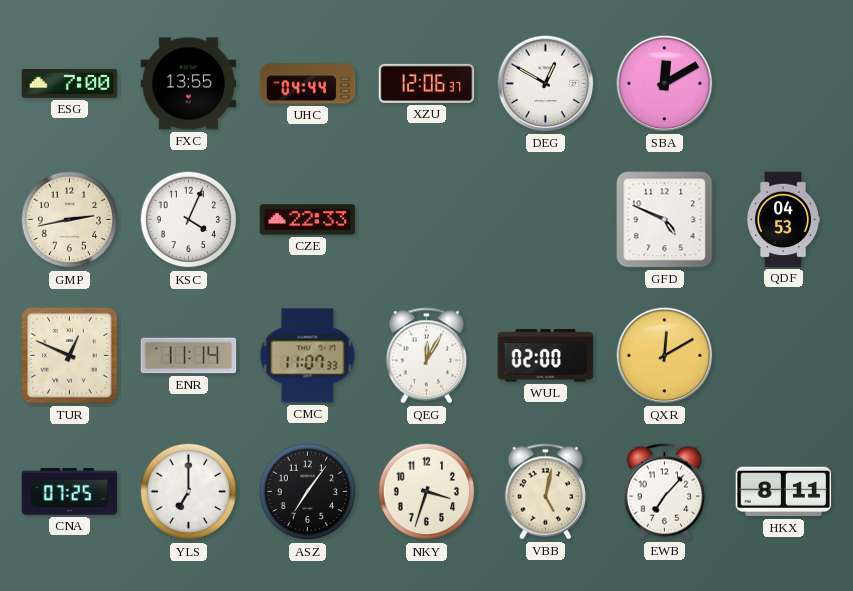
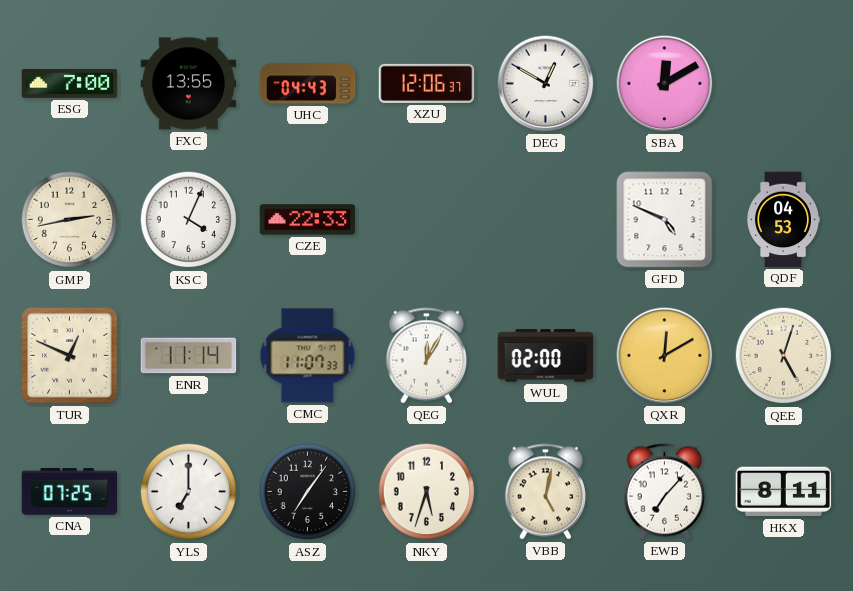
UHC: 04:44 -> 04:43
QEE: none -> 5:03
NKY: 3:33 -> 5:33
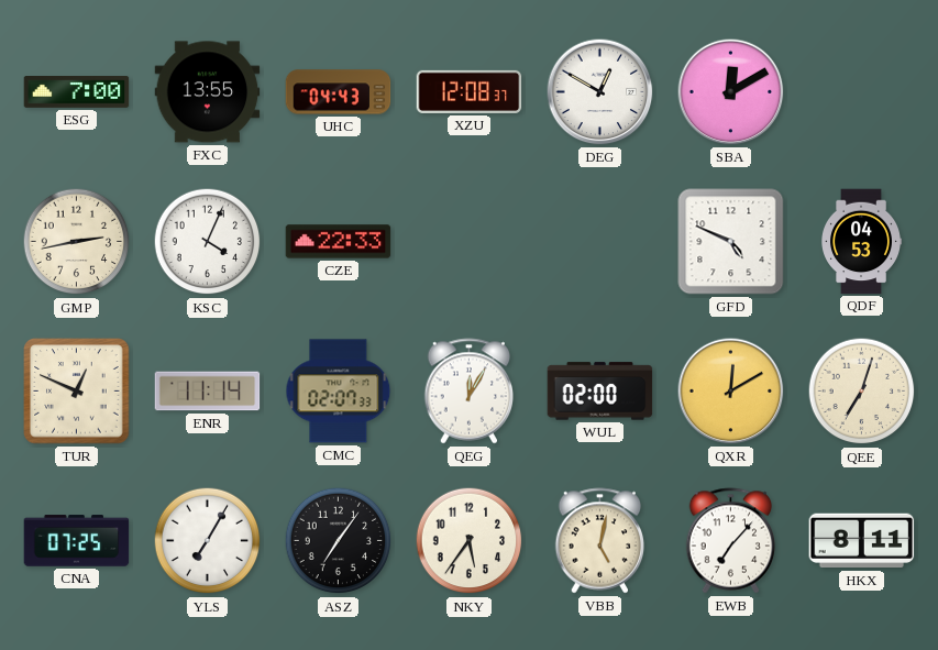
XZU: 12:06 -> 12:08
CMC: 11:07 -> 02:07
QEE: 5:03 -> 7:03
YLS: 7:00 -> 7:05
NKY: 5:33 -> 5:36
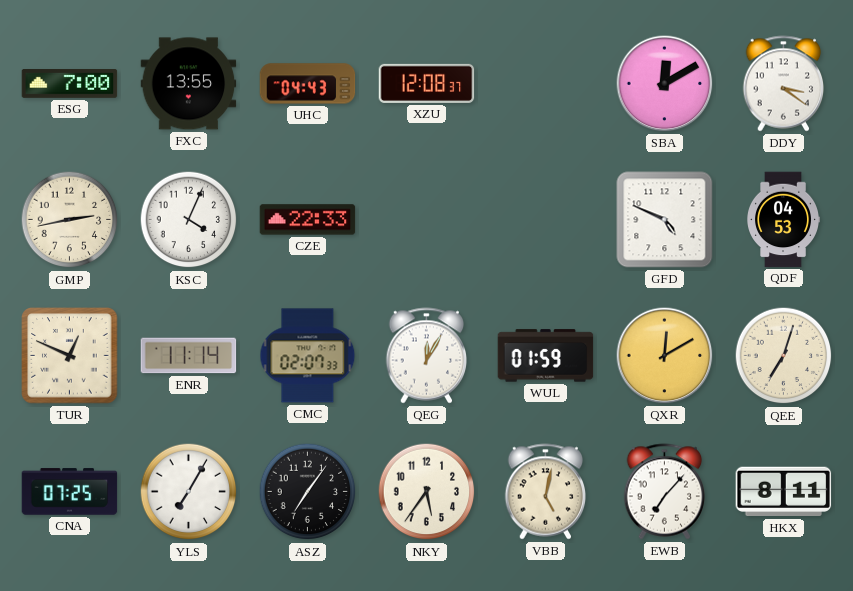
DEG: 12:50 -> none
DDY: none -> 3:21
WUL: 02:00 -> 01:59
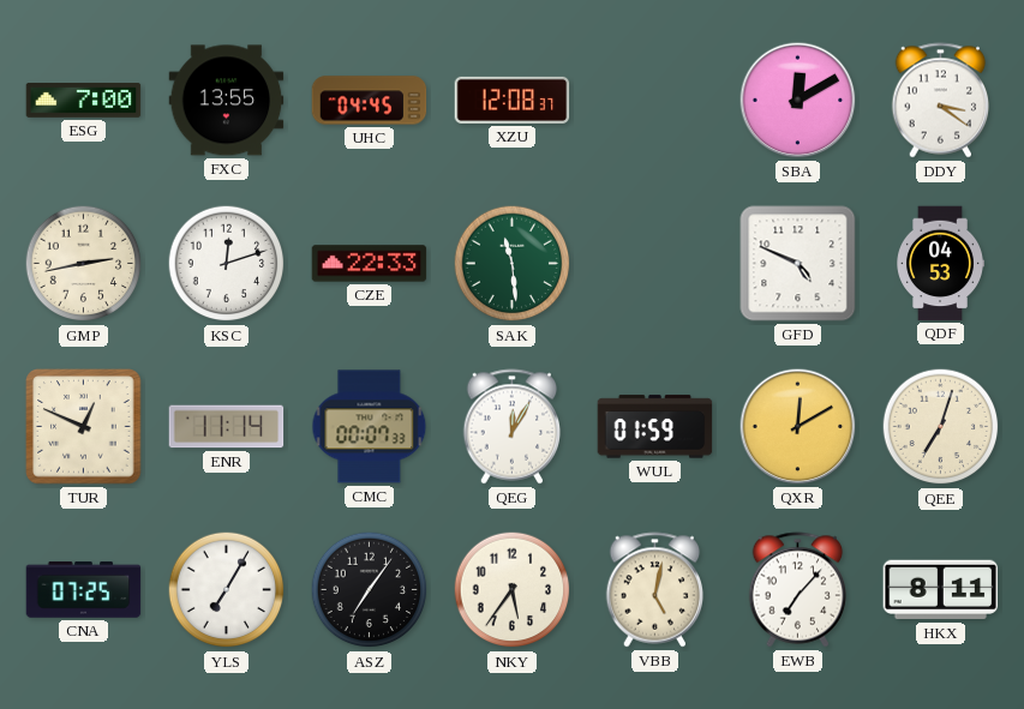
UHC: 04:43 -> 04:45
KSC: 4:04 -> 12:12
SAK: none -> 11:29
CMC: 02:07 -> 00:07
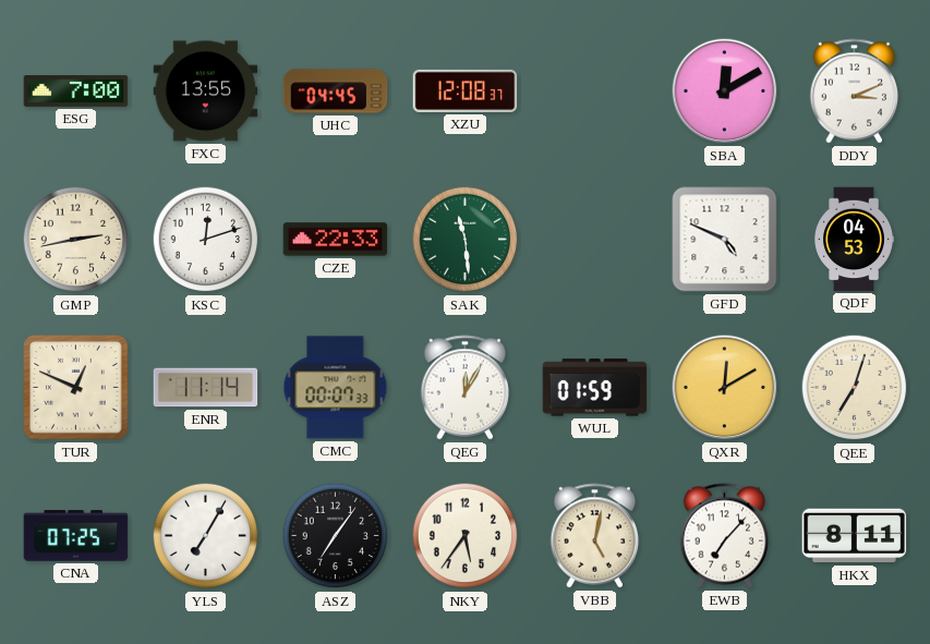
DDY: 3:21 -> 3:11
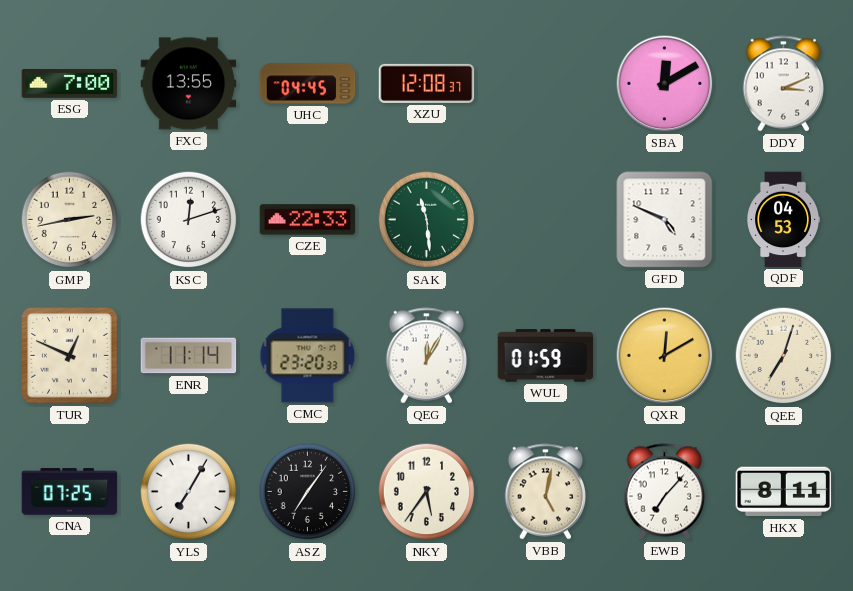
CMC: 00:07 -> 23:20
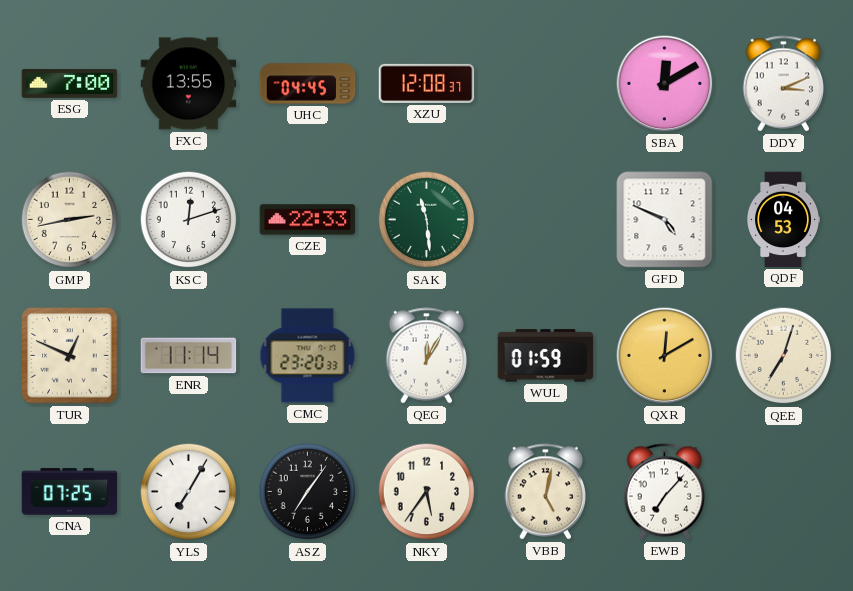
HKX: 8:11 -> none
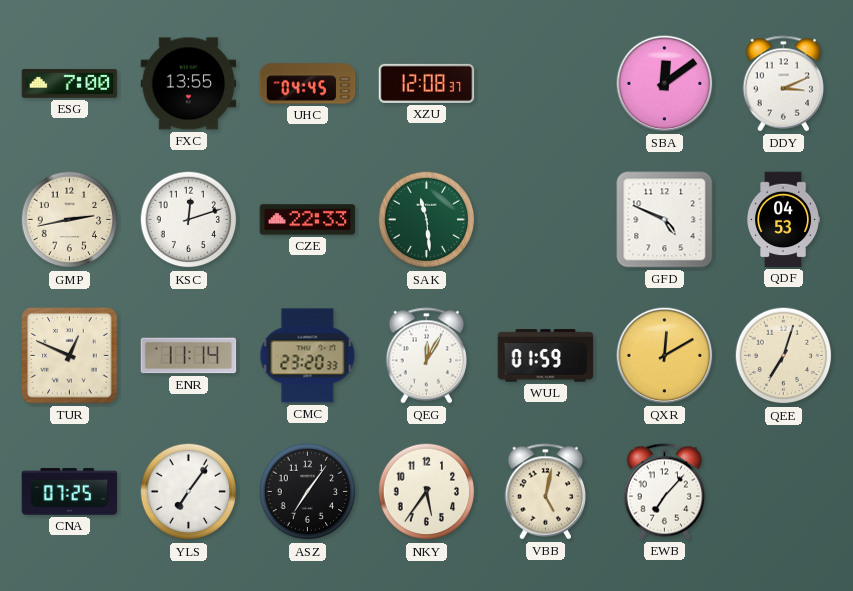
SBA: 12:10 -> 12:09
YLS: 7:05 -> 7:06
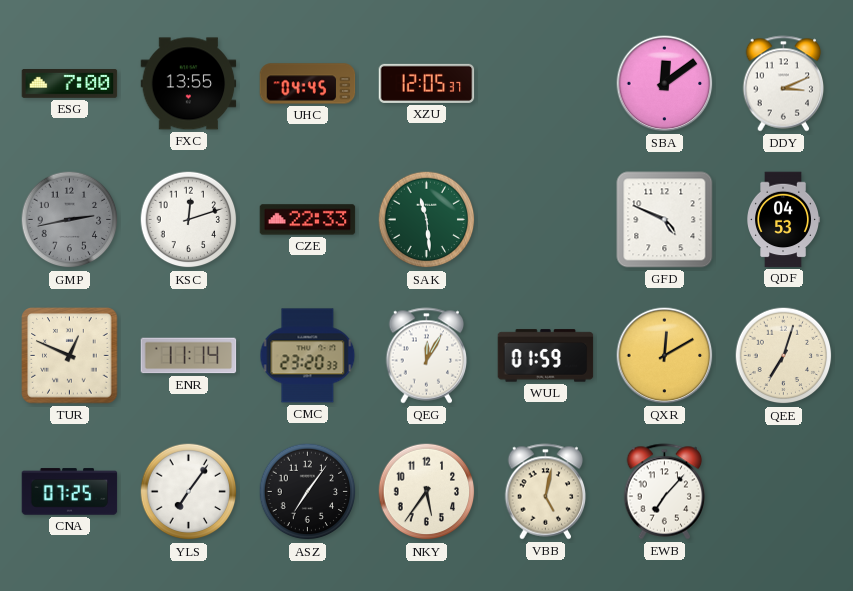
XZU: 12:08 -> 12:05
GMP dial: cream -> grey
